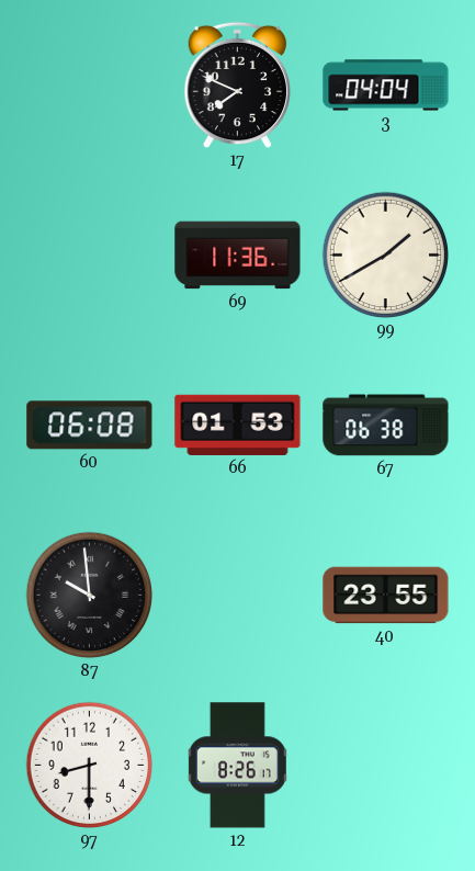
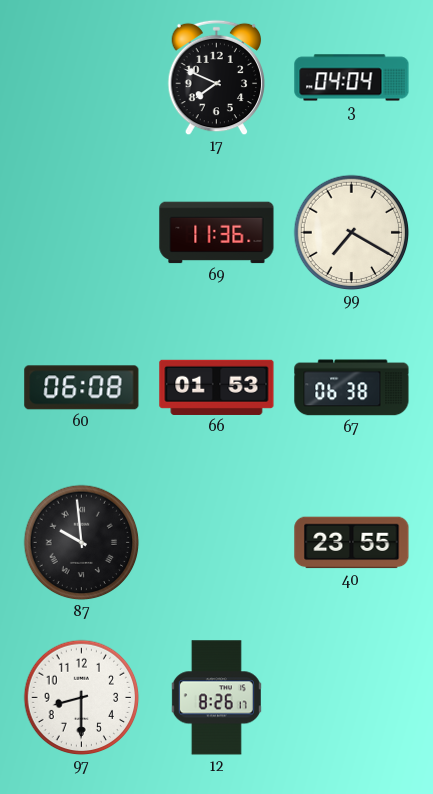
99: 1:40 -> 7:20
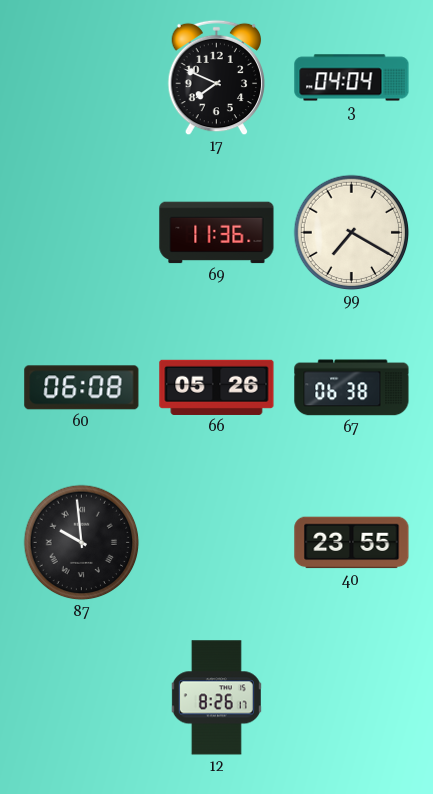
66: 01:53 -> 05:26
97: 8:30 -> none
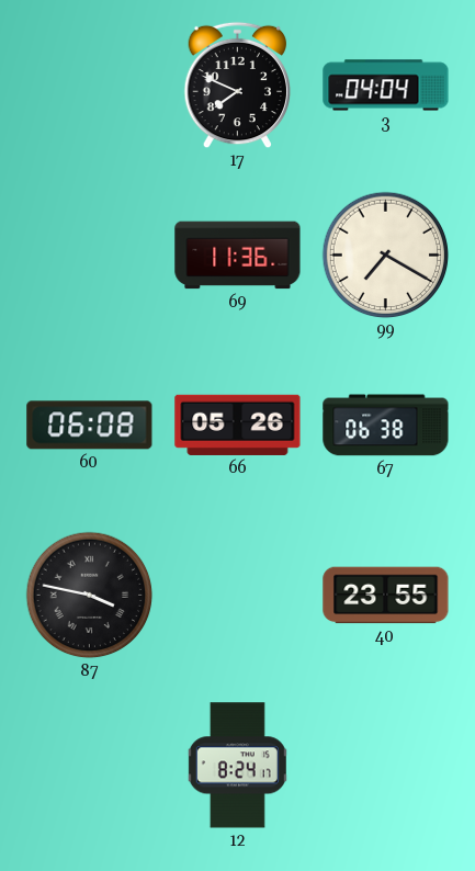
87: 9:59 -> 3:47
12: 8:26 -> 8:24
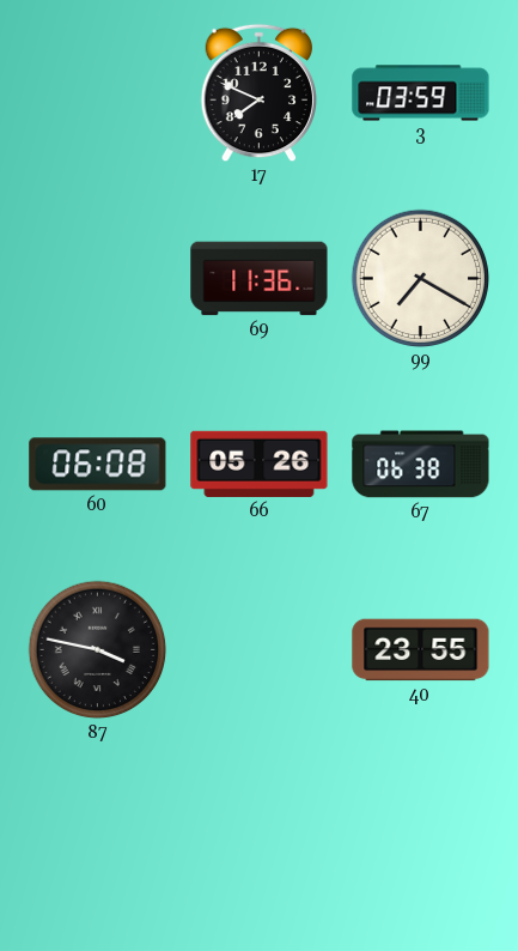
3: 04:04 -> 03:59
12: 8:24 -> none
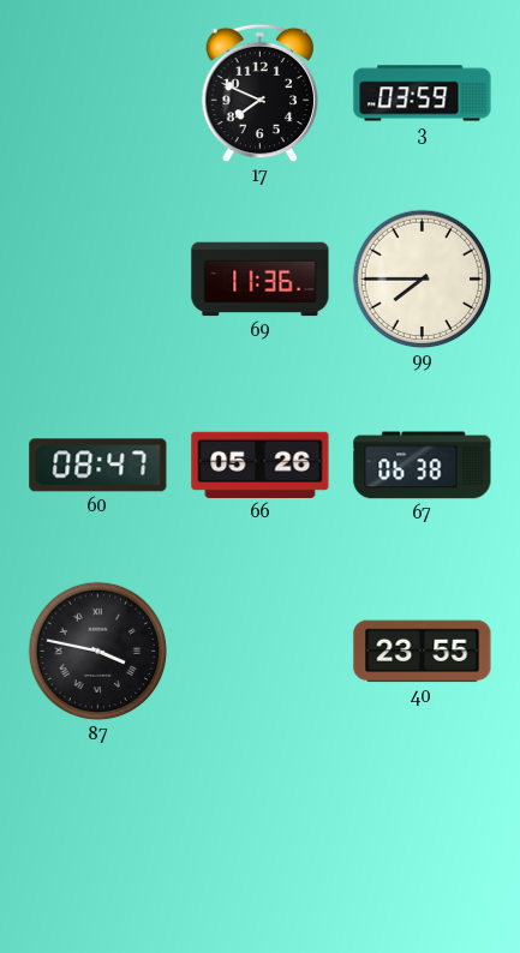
99: 7:20 -> 7:45
60: 06:08 -> 08:47
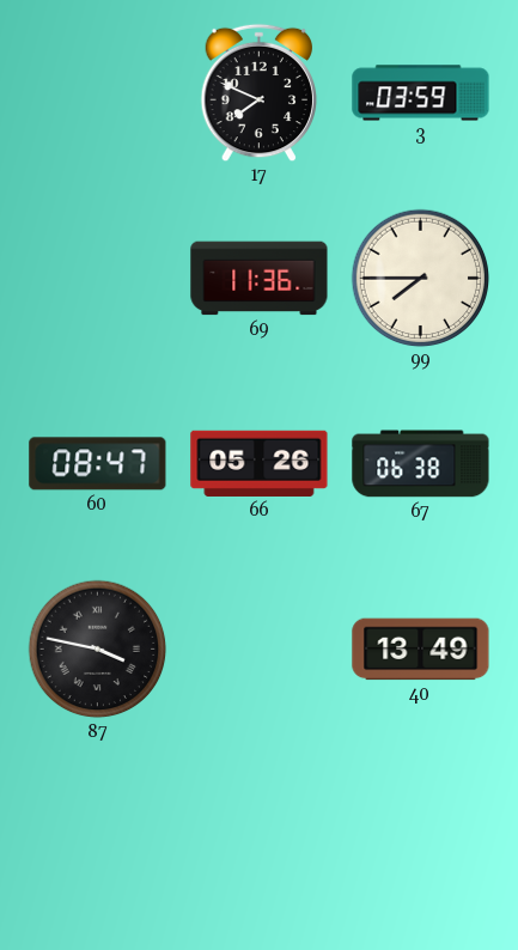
40: 23:55 -> 13:49
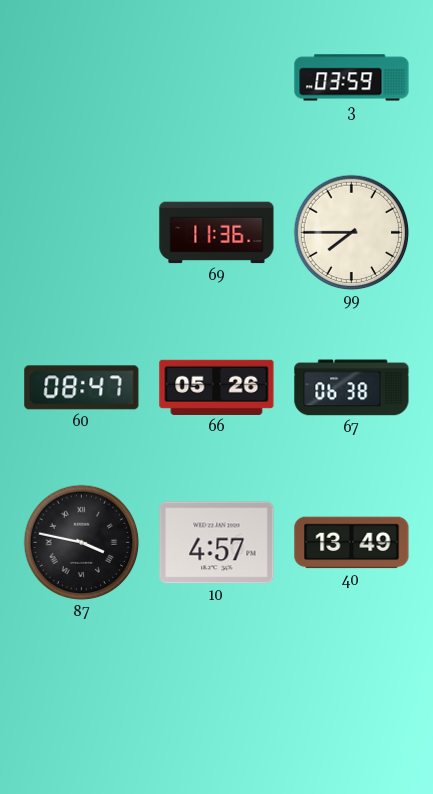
17: 7:49 -> none
10: none -> 4:57
